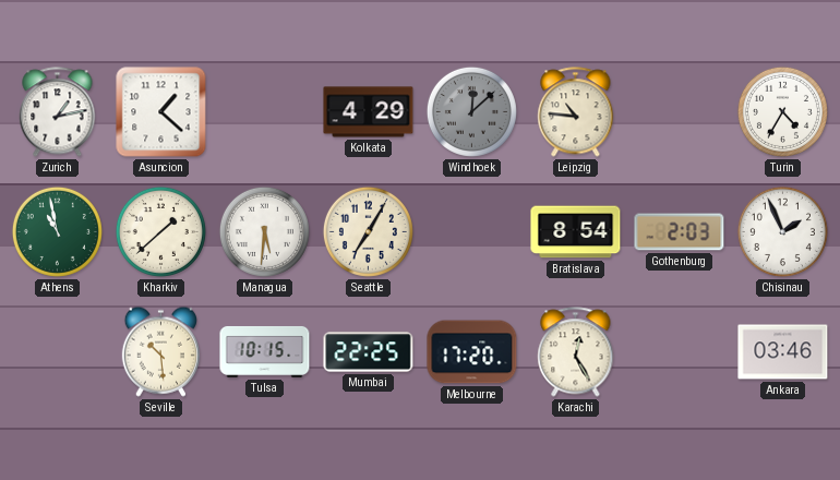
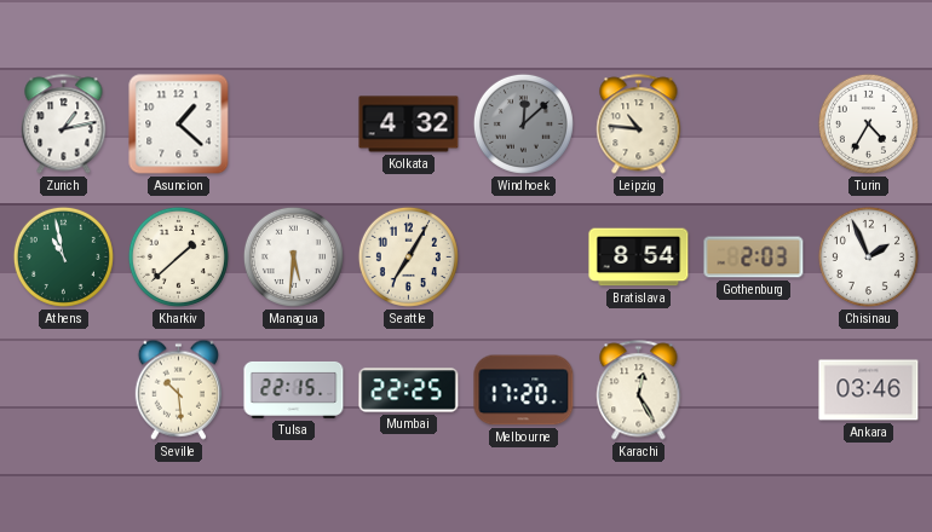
Kolkata: 4:29 -> 4:32
Tulsa: 10:15 -> 22:15
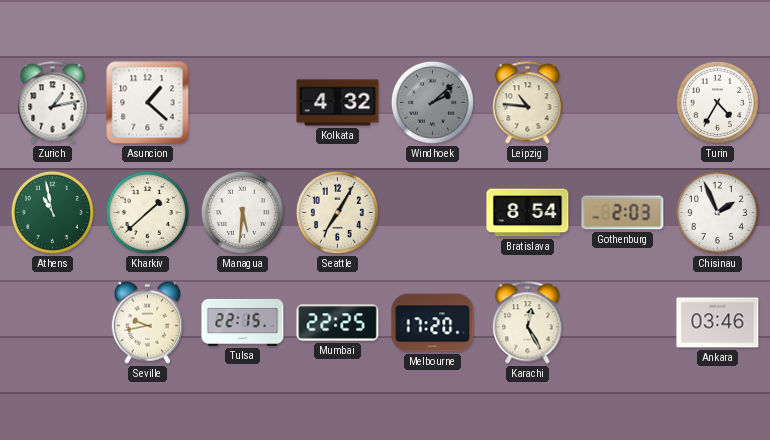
Windhoek: 12:08 -> 2:08
Seville: 10:29 -> 9:43
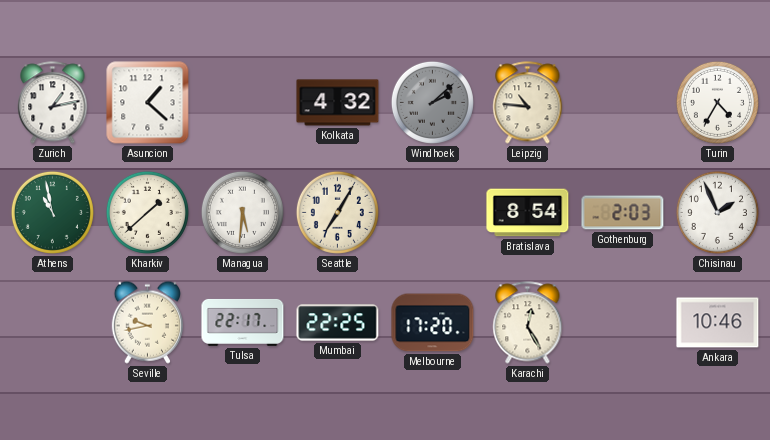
Tulsa: 22:15 -> 22:17
Ankara: 03:46 -> 10:46
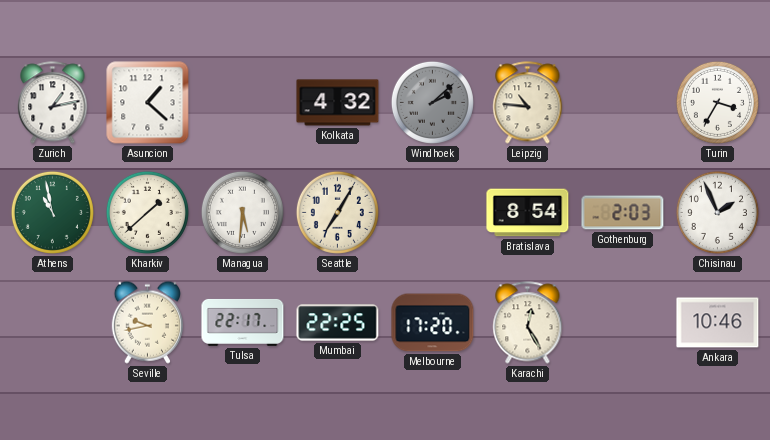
Turin: 4:35 -> 3:35
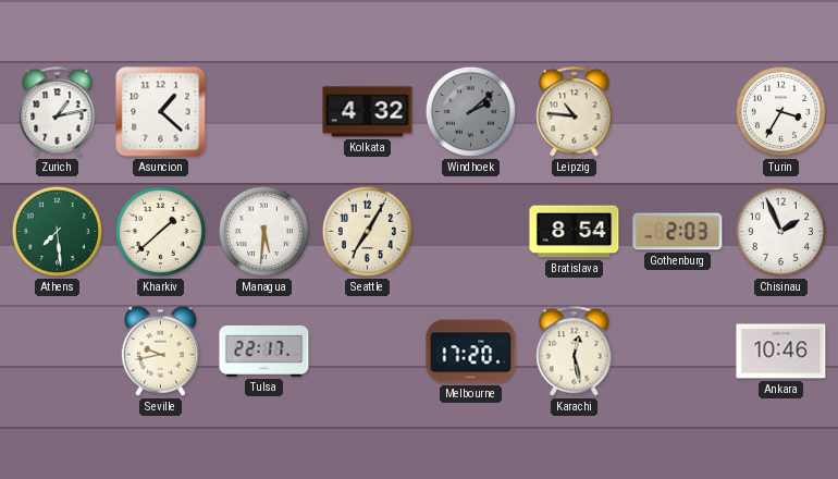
Athens: 10:58 -> 7:29
Mumbai: 22:25 -> none
Karachi: 12:25 -> 12:28
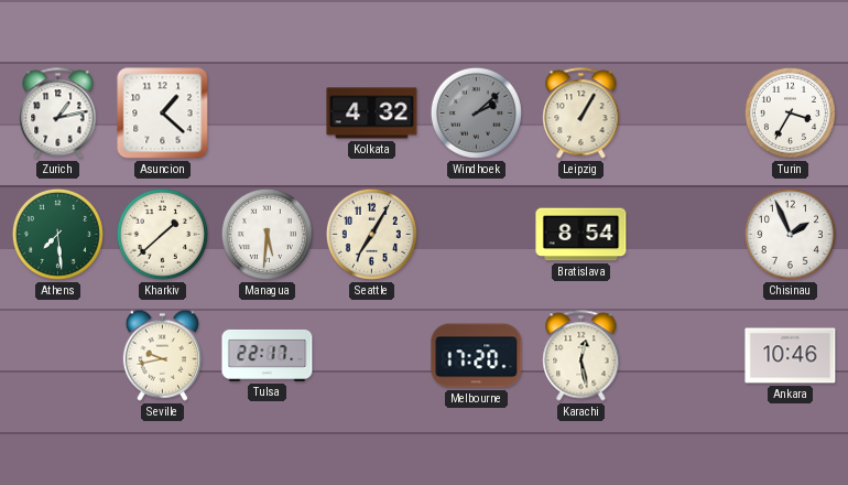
Leipzig: 10:46 -> 1:05
Gothenburg: 2:03 -> none
